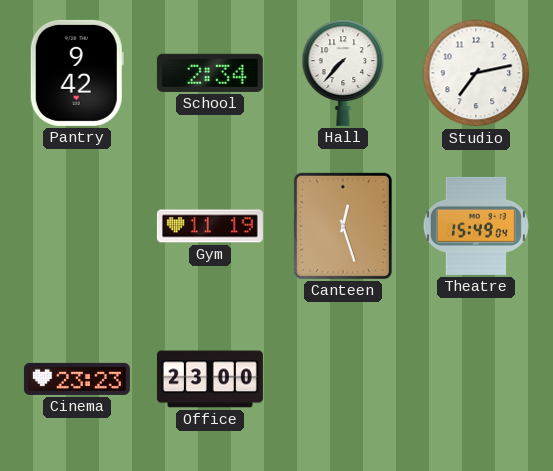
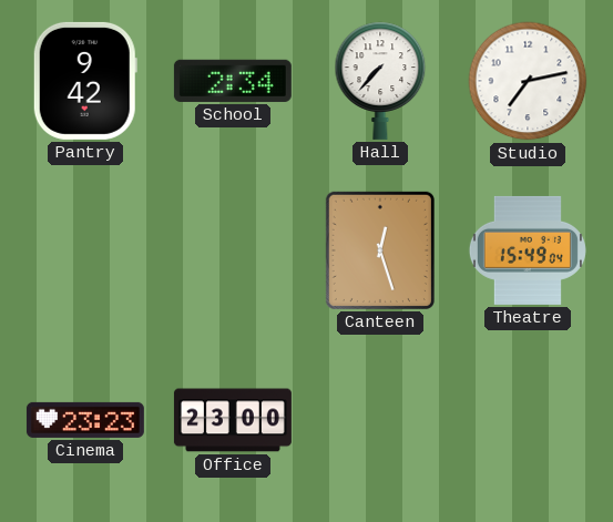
Gym: 11:19 -> none
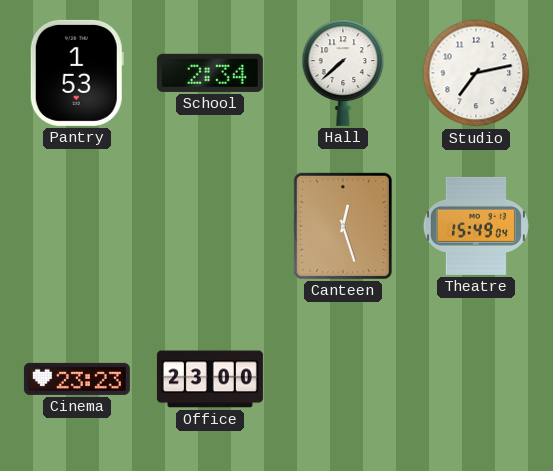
Pantry: 9:42 -> 1:53
Hall: 7:37 -> 7:38
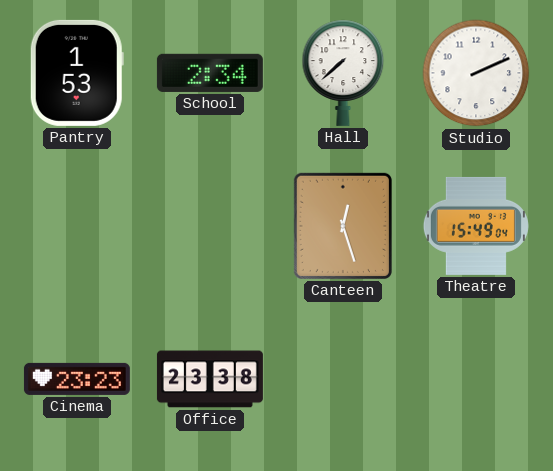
Studio: 7:13 -> 2:11
Office: 23:00 -> 23:38
